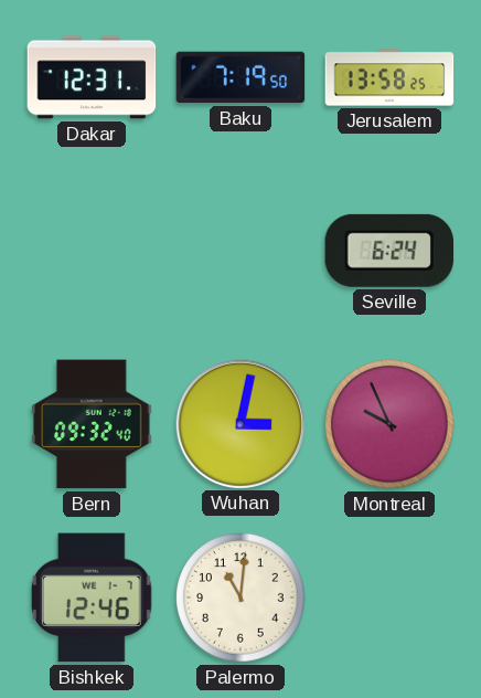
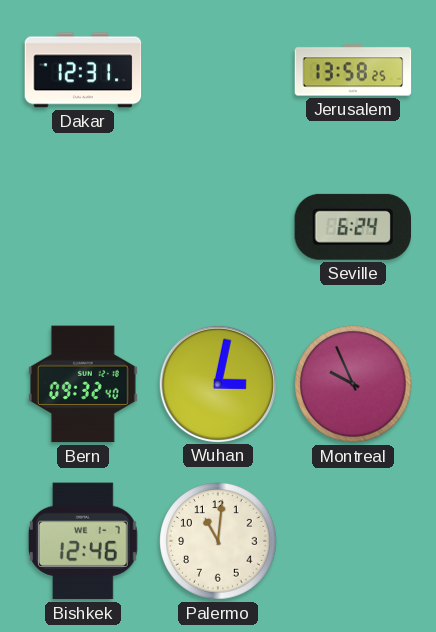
Baku: 7:19 -> none
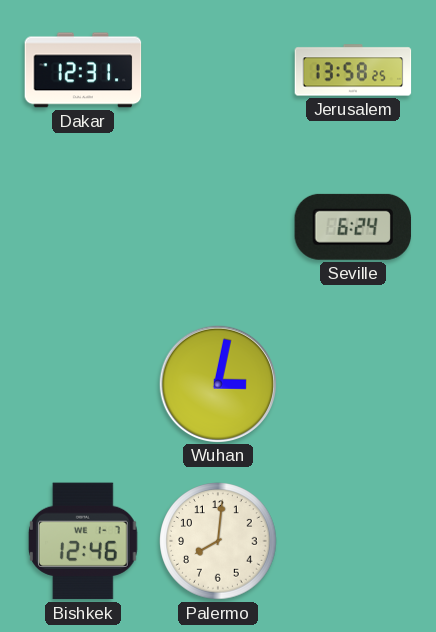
Bern: 09:32 -> none
Montreal: 9:56 -> none
Palermo: 11:01 -> 8:01
